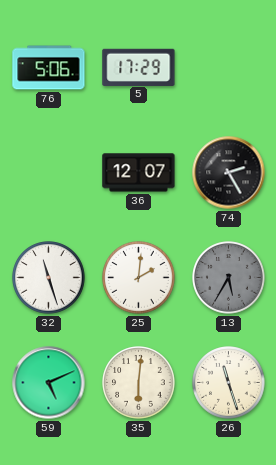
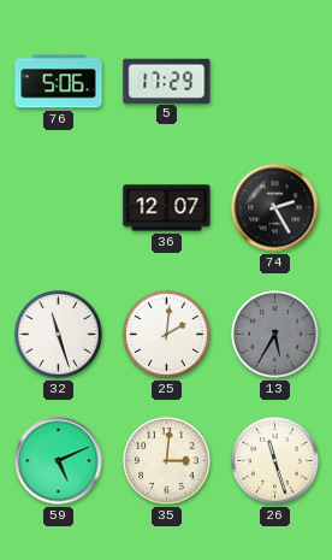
35: 6:01 -> 3:01
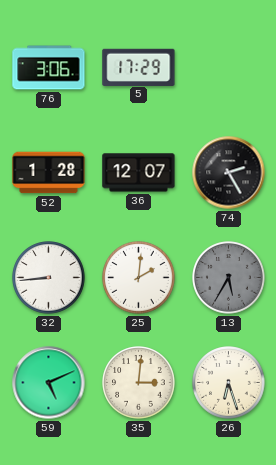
76: 5:06 -> 3:06
52: none -> 1:28
32: 11:27 -> 8:44
26: 11:27 -> 6:27
